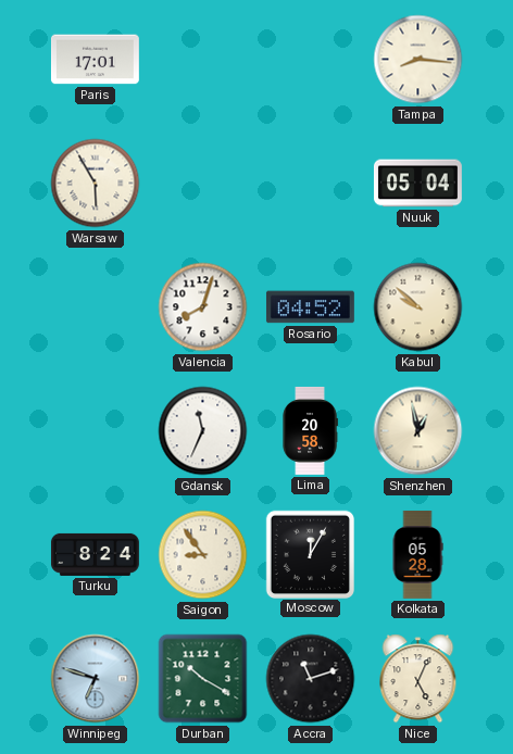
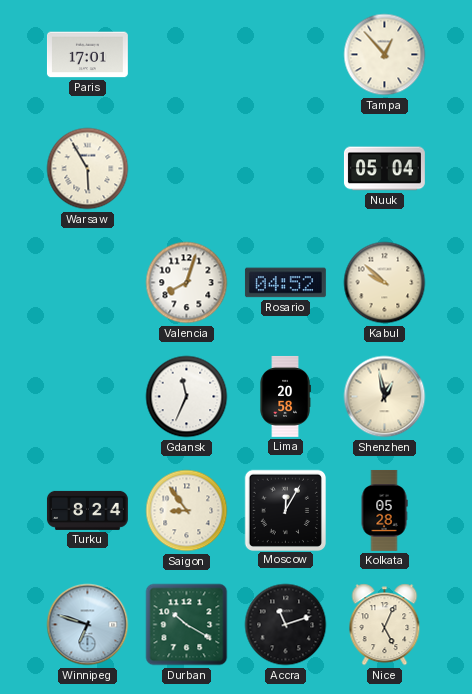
Tampa: 8:16 -> 12:53
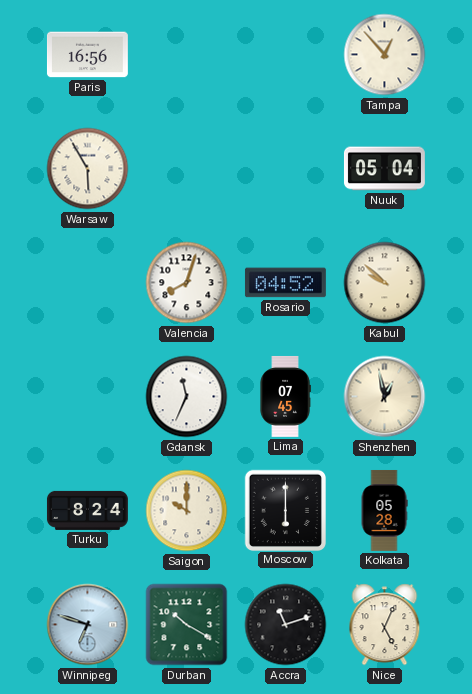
Paris: 17:01 -> 16:56
Lima: 20:58 -> 07:45
Saigon: 8:54 -> 10:00
Moscow: 12:05 -> 6:00
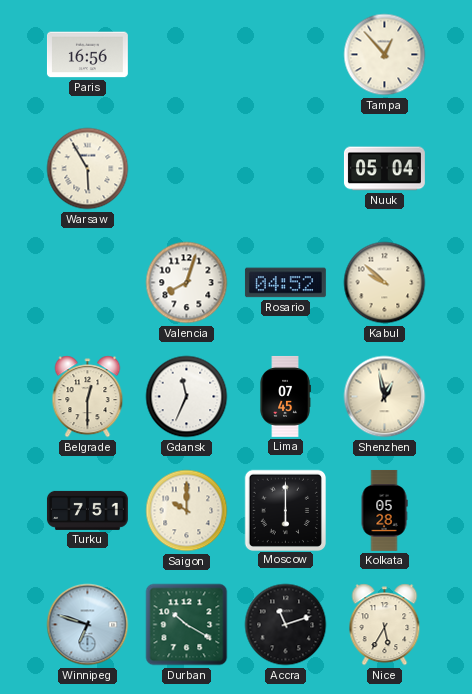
Belgrade: none -> 12:30
Turku: 8:24 -> 7:51
Nice: 5:04 -> 5:35
